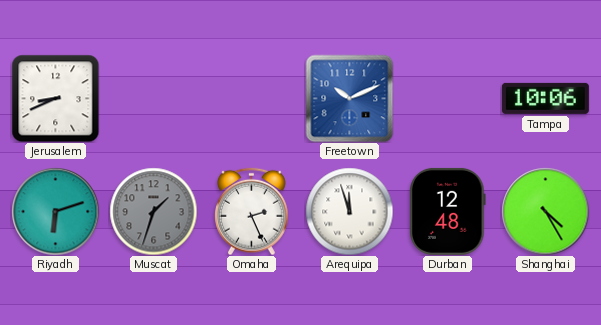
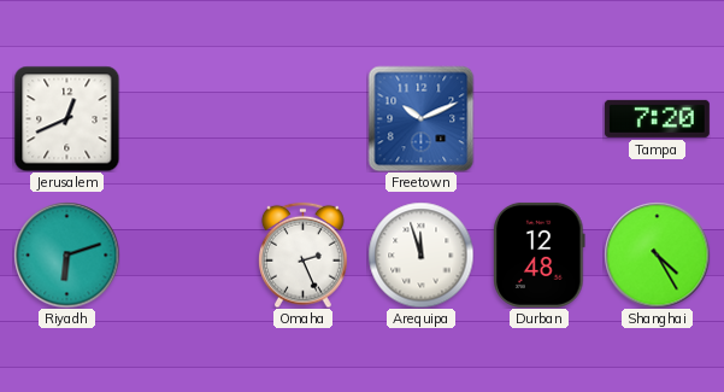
Jerusalem: 8:41 -> 12:41
Tampa: 10:06 -> 7:20
Muscat: 1:33 -> none
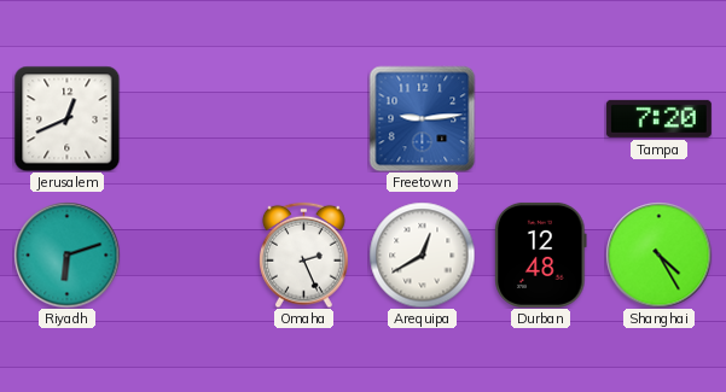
Freetown: 10:11 -> 9:14
Arequipa: 11:57 -> 12:40
